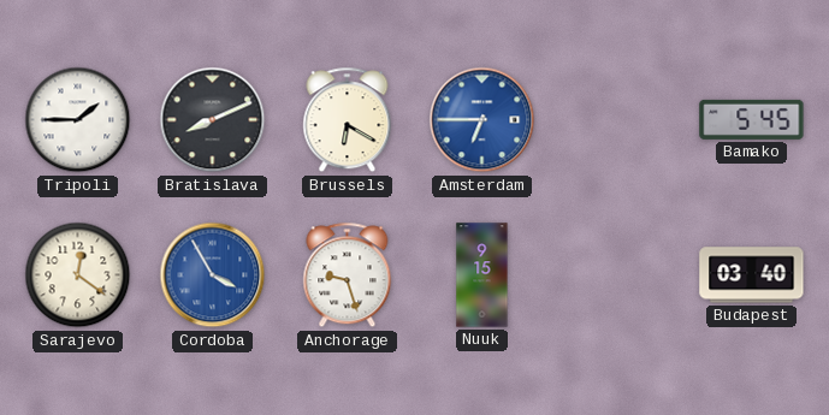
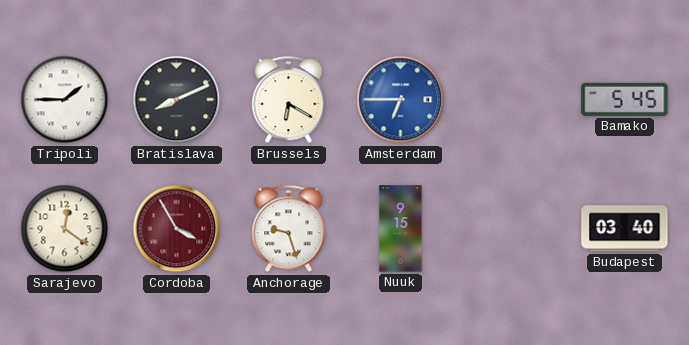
Cordoba dial: blue -> burgundy
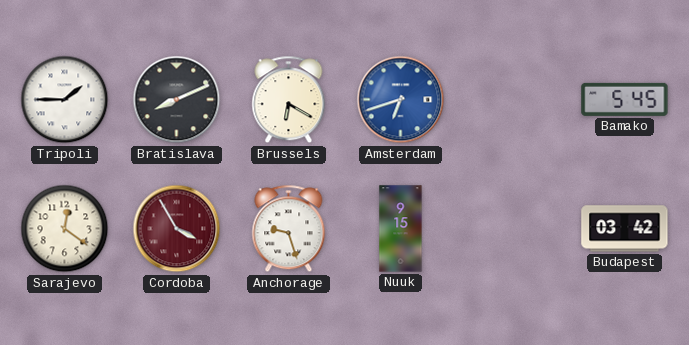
Amsterdam: 6:45 -> 6:42
Budapest: 03:40 -> 03:42
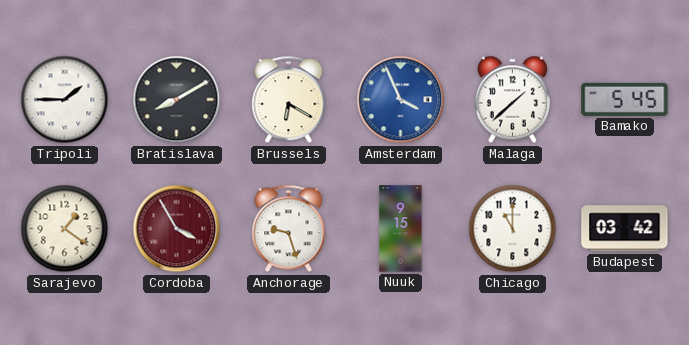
Bratislava: 8:11 -> 8:10
Amsterdam: 6:42 -> 3:56
Malaga: none -> 1:38
Sarajevo: 12:21 -> 1:21
Chicago: none -> 11:00
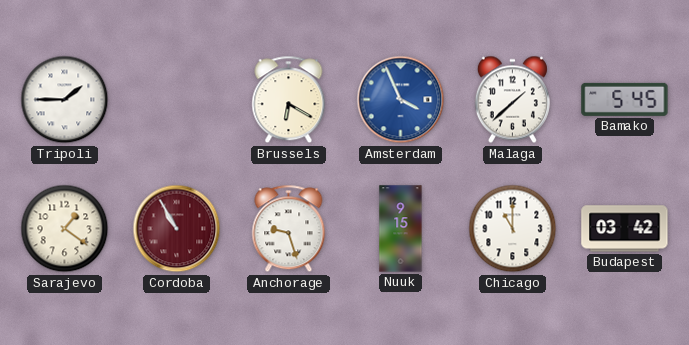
Bratislava: 8:10 -> none
Cordoba: 3:55 -> 10:55
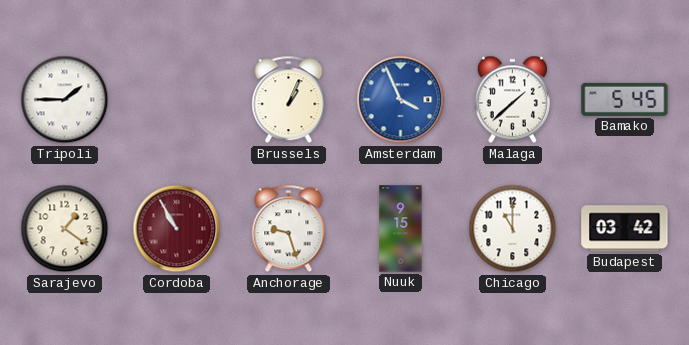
Brussels: 6:20 -> 1:04
